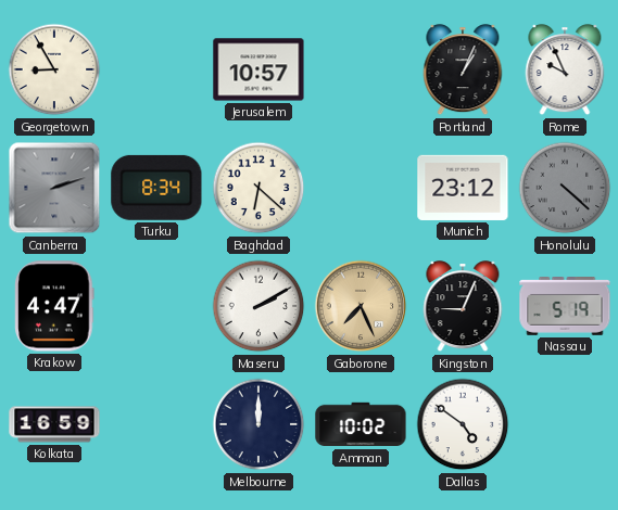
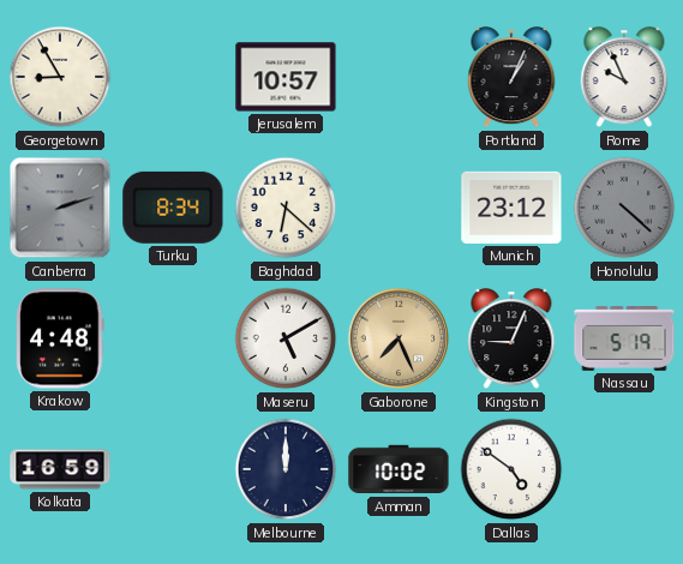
Krakow: 4:47 -> 4:48
Maseru: 2:10 -> 5:10
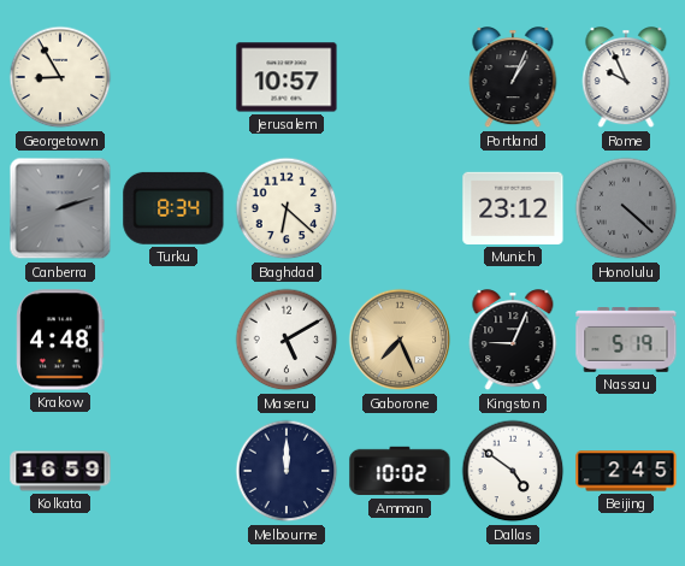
Beijing: none -> 2:45
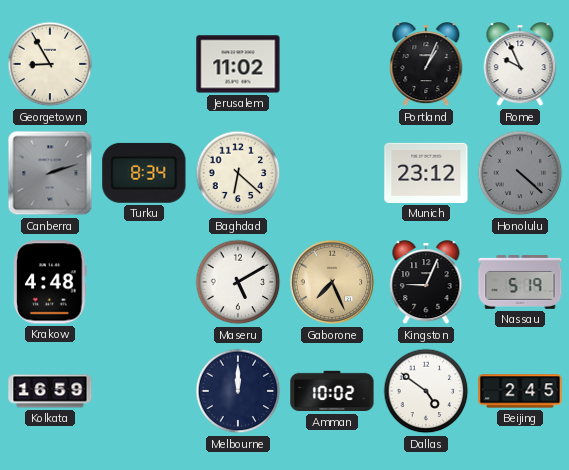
Jerusalem: 10:57 -> 11:02
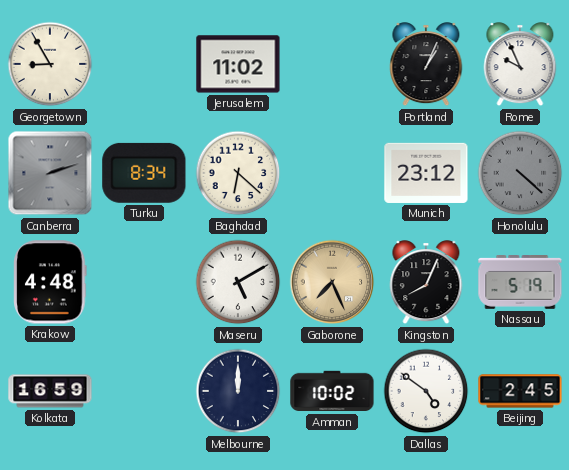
Kingston: 9:04 -> 8:04
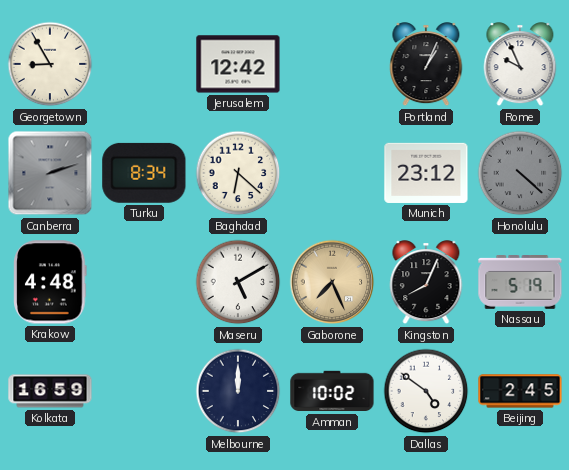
Jerusalem: 11:02 -> 12:42
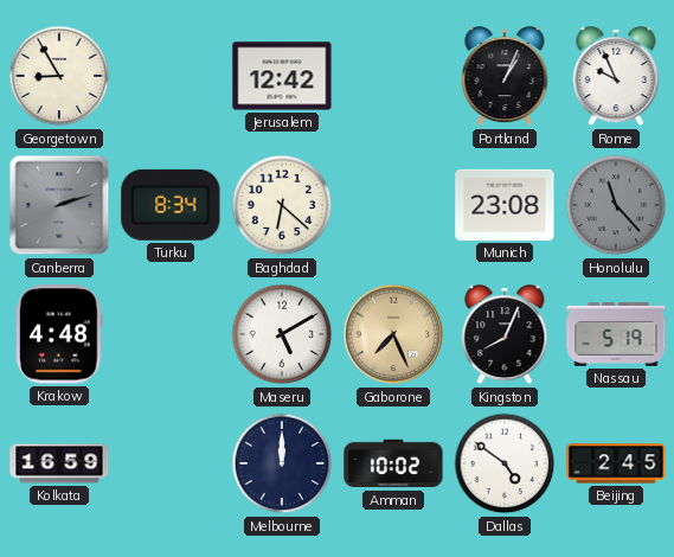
Munich: 23:12 -> 23:08
Honolulu: 4:22 -> 11:23
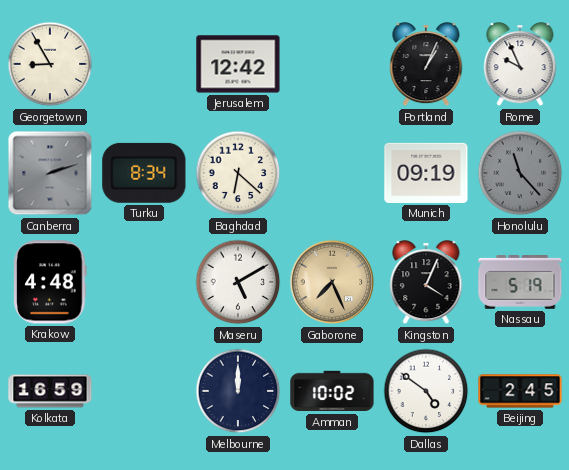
Munich: 23:08 -> 09:19
Kingston: 8:04 -> 4:04
